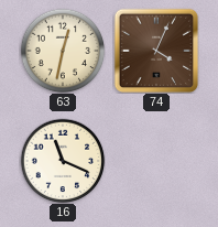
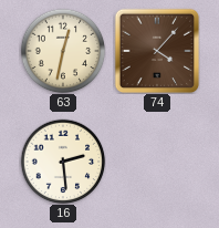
74: 4:04 -> 4:07
16: 11:19 -> 2:29
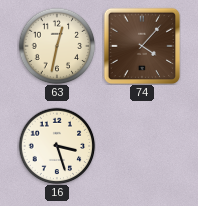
16: 2:29 -> 3:27
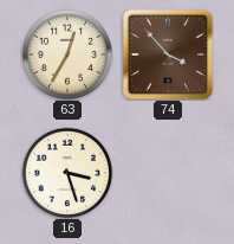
63: 12:32 -> 12:35
74: 4:07 -> 3:53
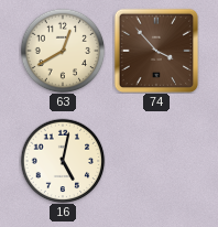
63: 12:35 -> 12:40
16: 3:27 -> 5:02
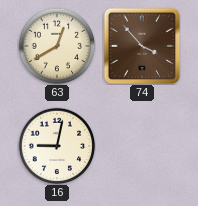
16: 5:02 -> 9:02
